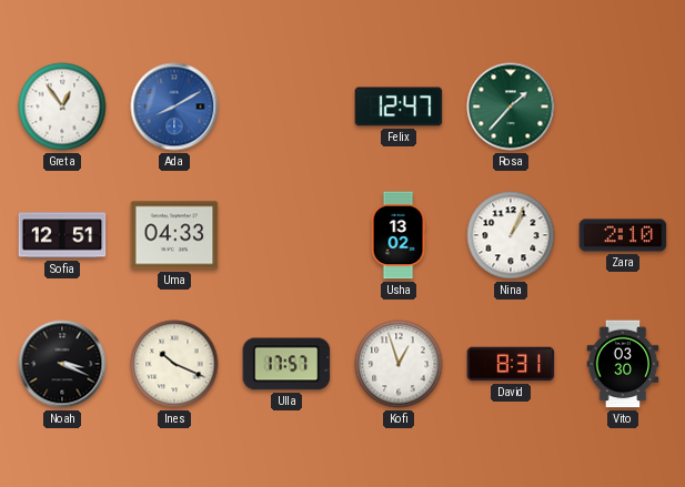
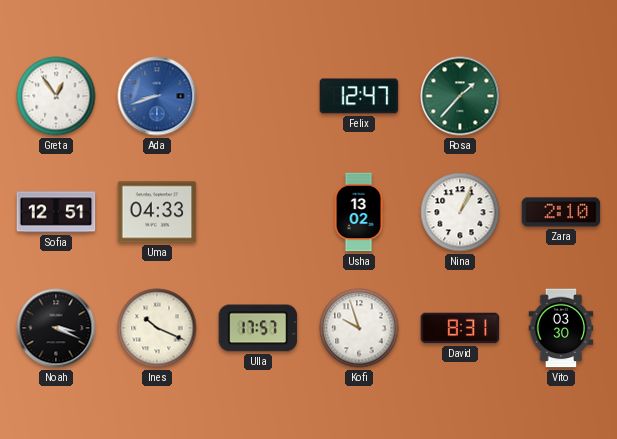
Ada: 8:10 -> 8:42
Kofi: 12:57 -> 9:57
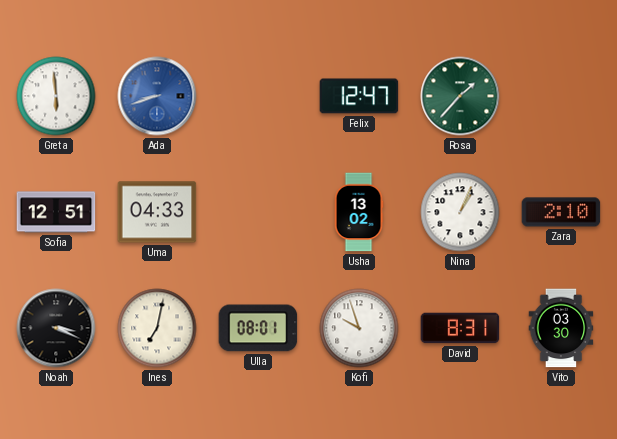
Greta: 12:54 -> 5:59
Ines: 10:19 -> 7:02
Ulla: 17:57 -> 08:01
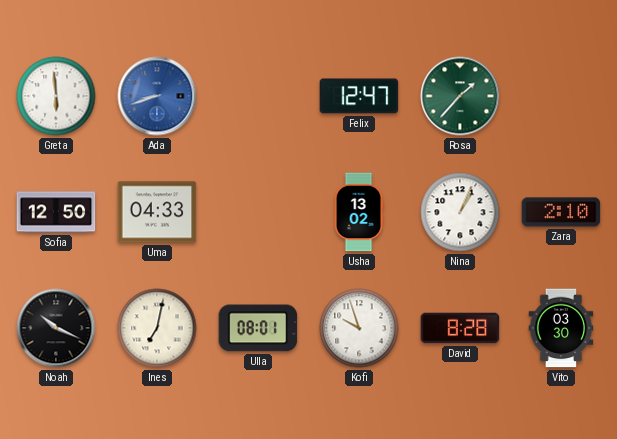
Sofia: 12:51 -> 12:50
Noah: 3:19 -> 10:19
David: 8:31 -> 8:28
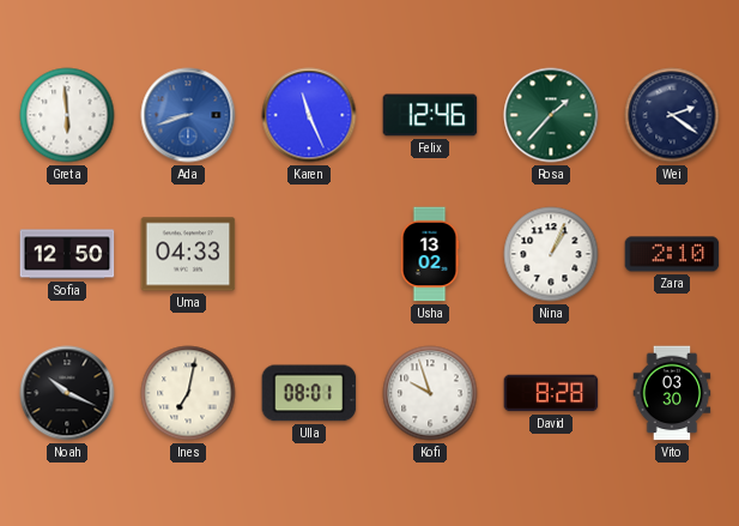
Karen: none -> 11:26
Felix: 12:47 -> 12:46
Wei: none -> 2:21
